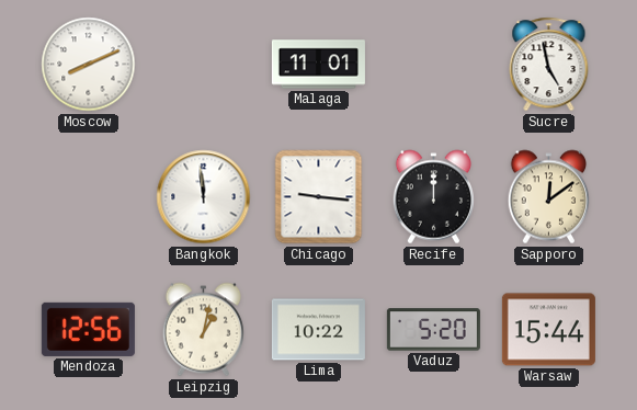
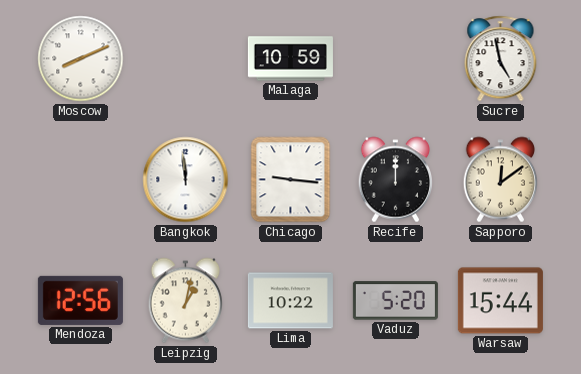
Malaga: 11:01 -> 10:59
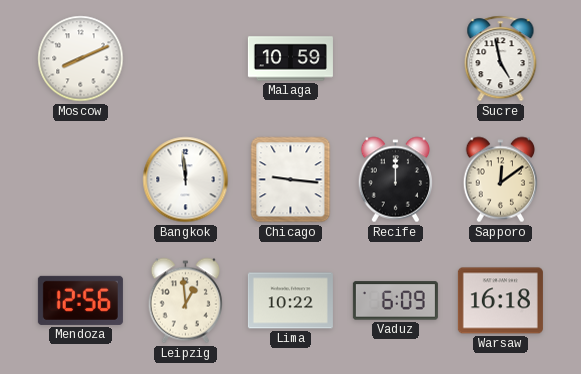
Leipzig: 1:02 -> 12:59
Vaduz: 5:20 -> 6:09
Warsaw: 15:44 -> 16:18
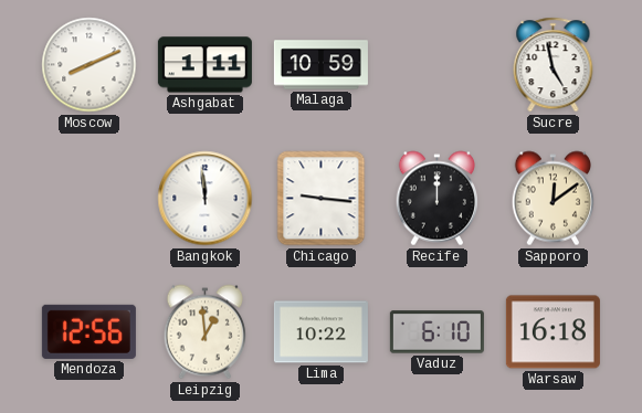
Ashgabat: none -> 1:11
Vaduz: 6:09 -> 6:10
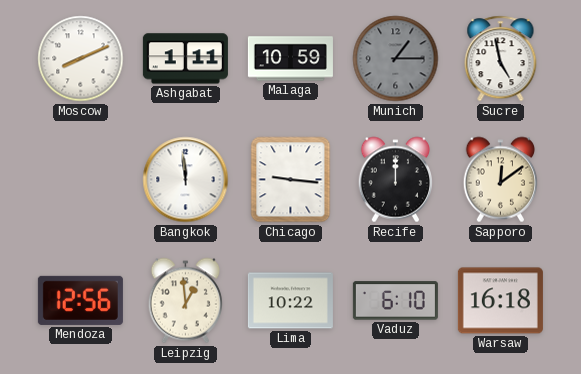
Munich: none -> 1:15
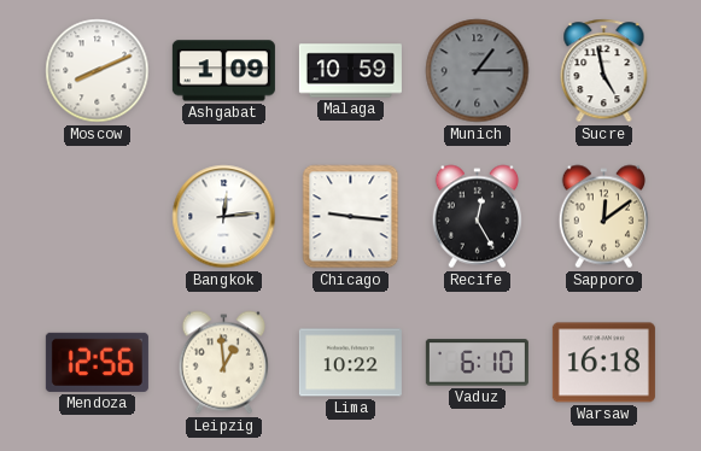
Ashgabat: 1:11 -> 1:09
Bangkok: 11:59 -> 12:14
Recife: 12:00 -> 12:25
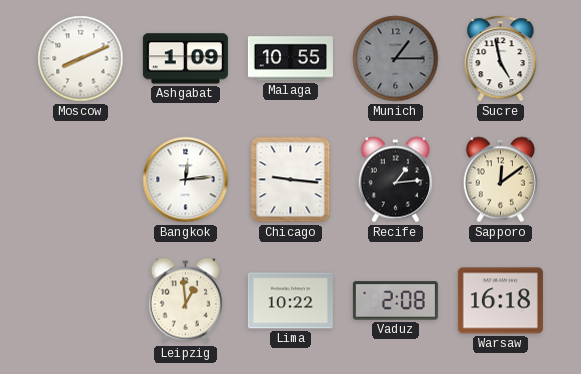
Malaga: 10:59 -> 10:55
Recife: 12:25 -> 1:14
Mendoza: 12:56 -> none
Vaduz: 6:10 -> 2:08
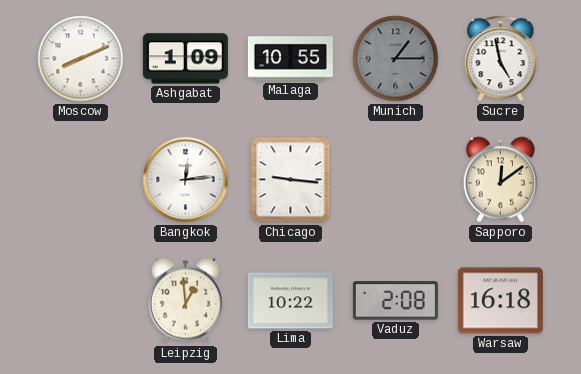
Recife: 1:14 -> none
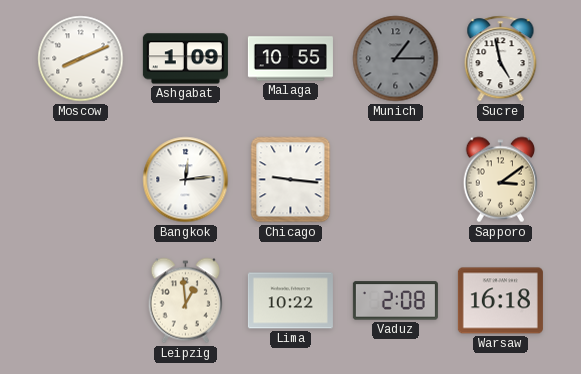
Sapporo: 12:09 -> 3:09
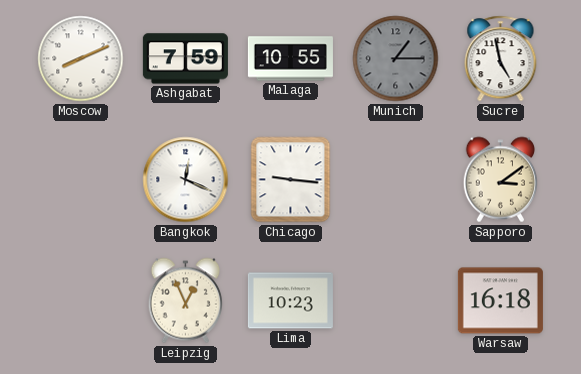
Ashgabat: 1:09 -> 7:59
Bangkok: 12:14 -> 12:19
Leipzig: 12:59 -> 12:56
Lima: 10:22 -> 10:23
Vaduz: 2:08 -> none
